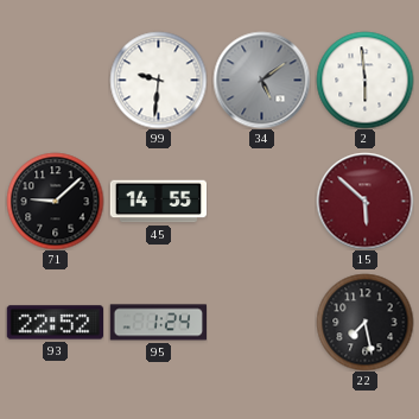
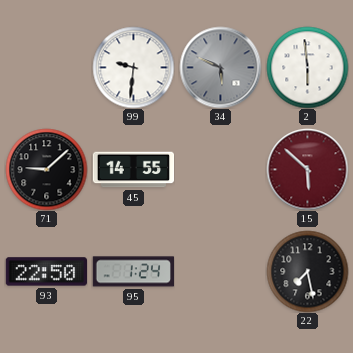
34: 5:09 -> 5:49
93: 22:52 -> 22:50
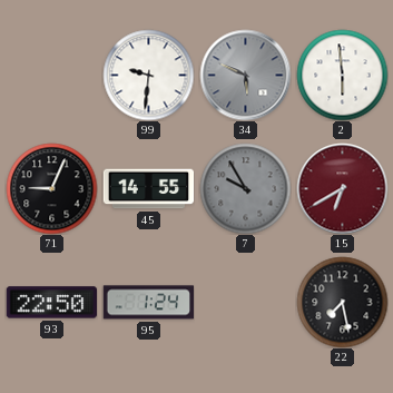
71: 9:08 -> 9:04
7: none -> 9:55
15: 5:52 -> 6:40
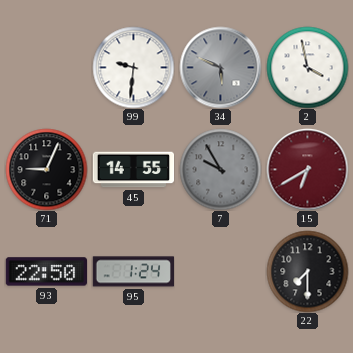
2: 5:59 -> 3:58
22: 7:28 -> 7:30
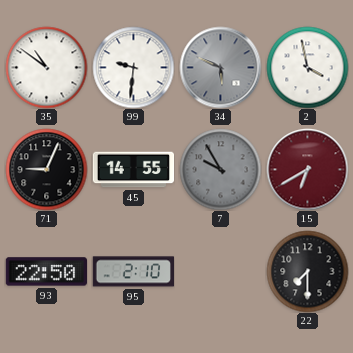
35: none -> 10:51
95: 1:24 -> 2:10
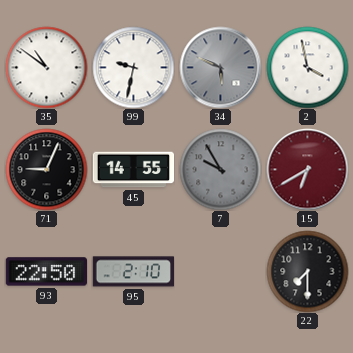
99: 9:31 -> 9:32
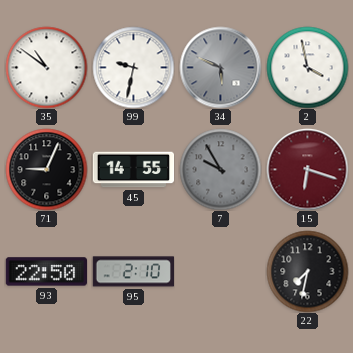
15: 6:40 -> 6:18
22: 7:30 -> 7:32
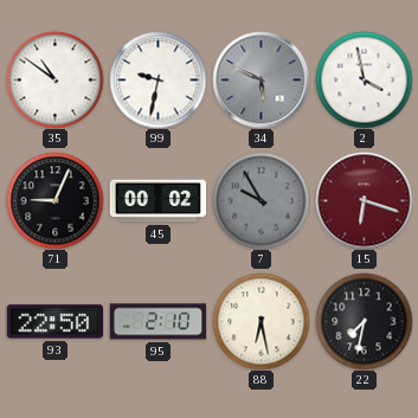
45: 14:55 -> 00:02
88: none -> 6:28
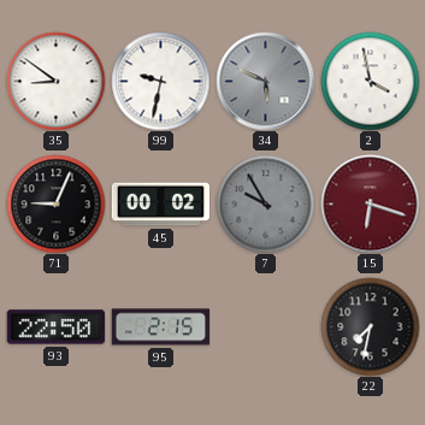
35: 10:51 -> 8:51
95: 2:10 -> 2:15
88: 6:28 -> none
